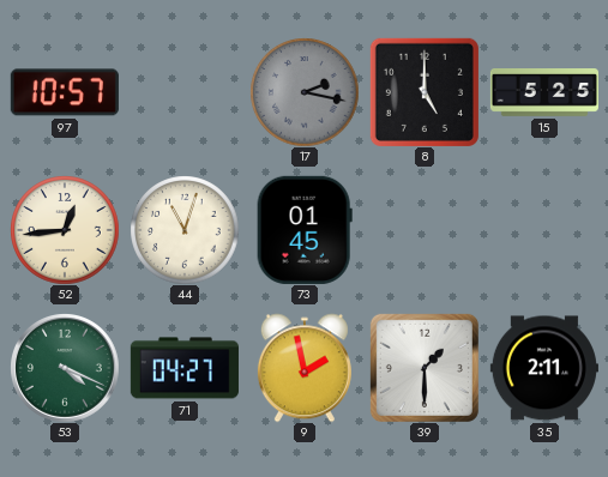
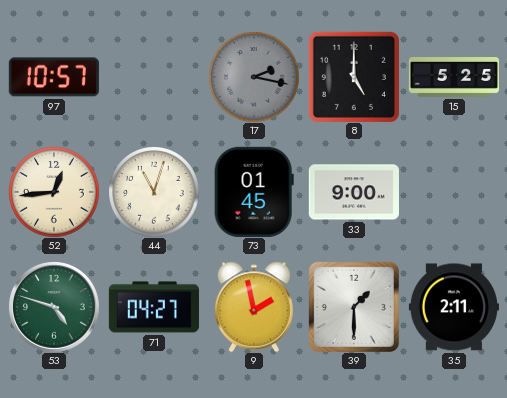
33: none -> 9:00
53: 4:19 -> 4:48
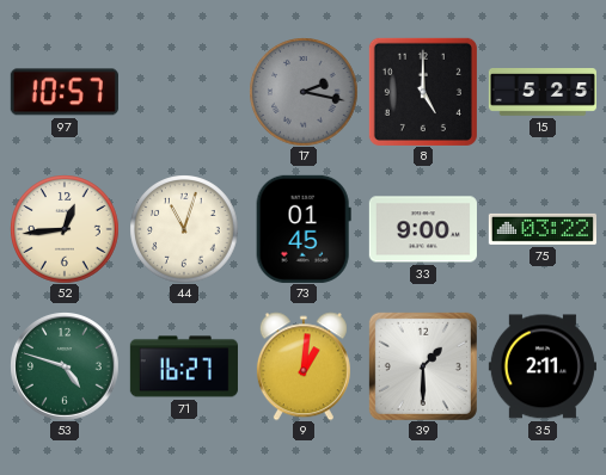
75: none -> 03:22
71: 04:27 -> 16:27
9: 1:58 -> 1:01
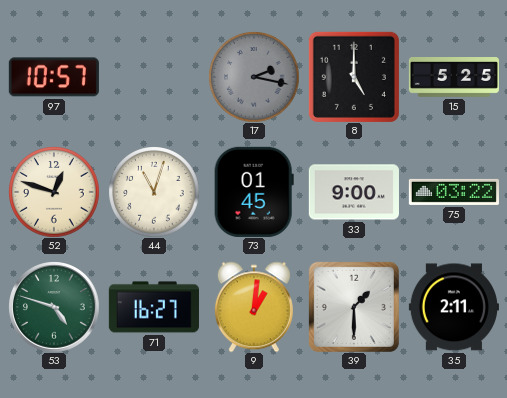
52: 12:44 -> 12:48
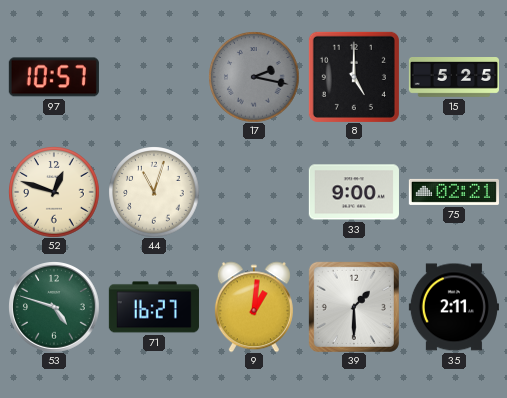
73: 01:45 -> none
75: 03:22 -> 02:21
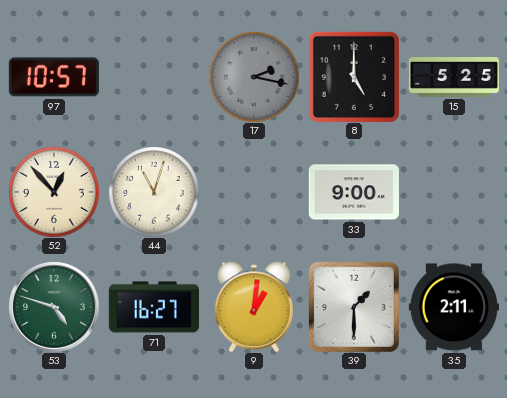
52: 12:48 -> 12:53
75: 02:21 -> none
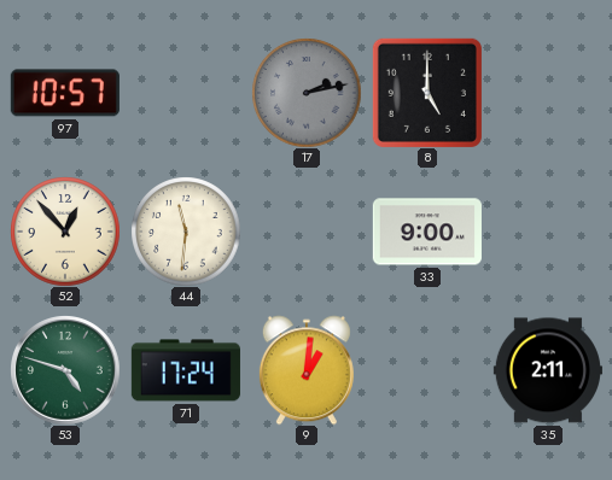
17: 2:17 -> 2:13
15: 5:25 -> none
44: 11:03 -> 11:31
71: 16:27 -> 17:24
39: 1:30 -> none
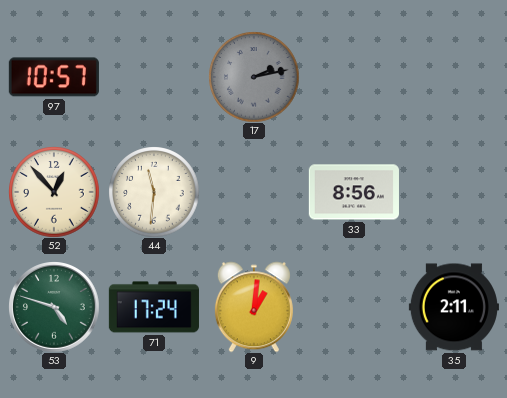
8: 5:00 -> none
33: 9:00 -> 8:56
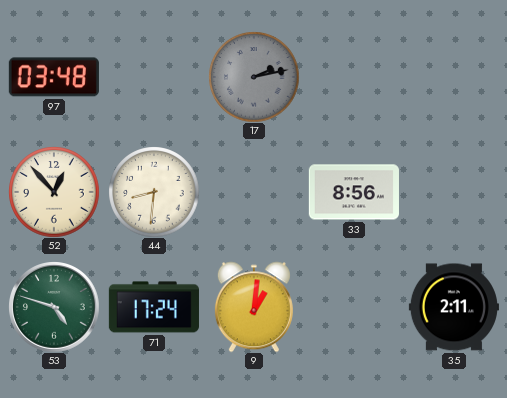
97: 10:57 -> 03:48
44: 11:31 -> 8:31
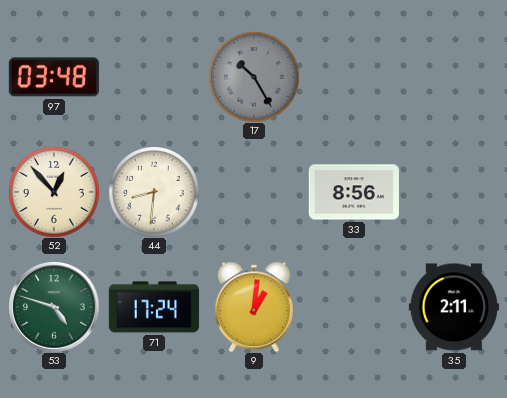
17: 2:13 -> 10:25
